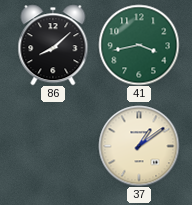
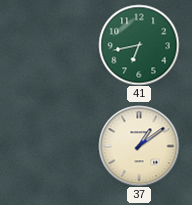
86: 8:08 -> none
41: 3:43 -> 6:43
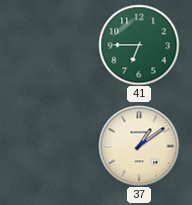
41: 6:43 -> 6:45
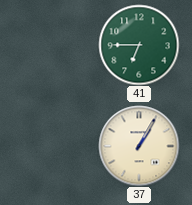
37: 1:09 -> 1:05
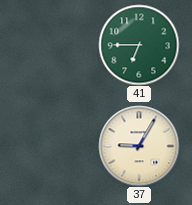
37: 1:05 -> 9:05
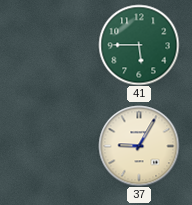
41: 6:45 -> 5:45
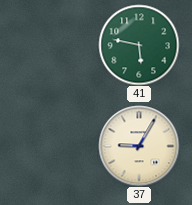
41: 5:45 -> 5:47
